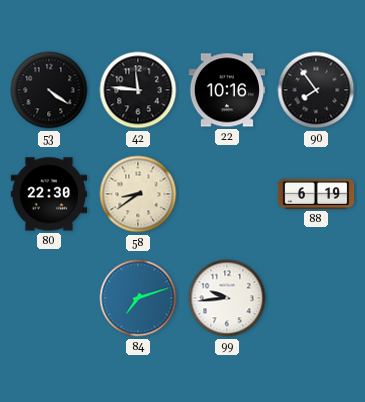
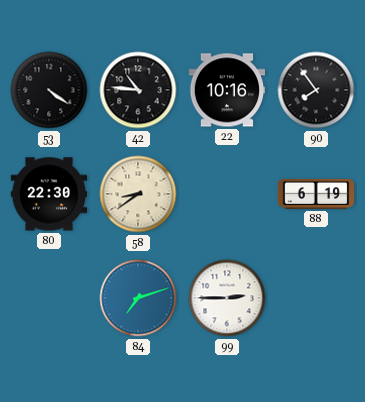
42: 11:46 -> 10:46
99: 9:44 -> 2:45
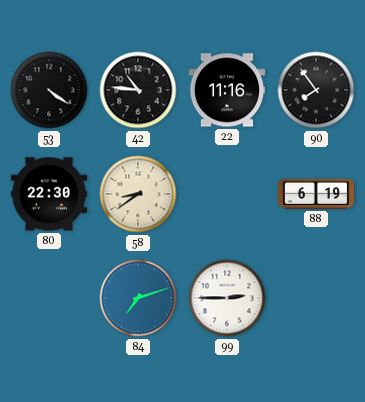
22: 10:16 -> 11:16
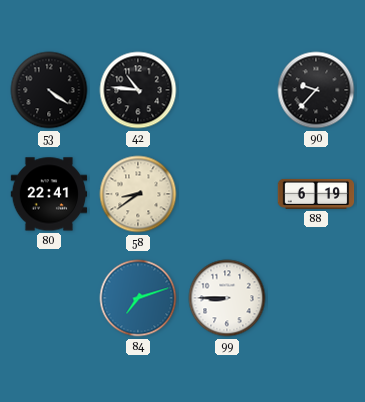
22: 11:16 -> none
90: 7:54 -> 9:37
80: 22:30 -> 22:41
99: 2:45 -> 8:45
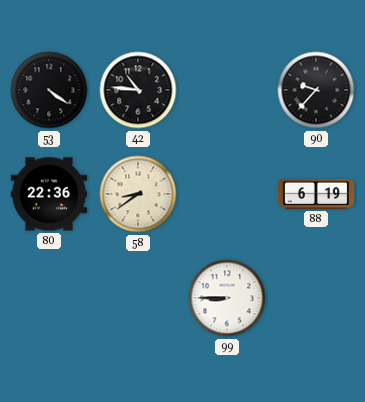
80: 22:41 -> 22:36
84: 7:12 -> none
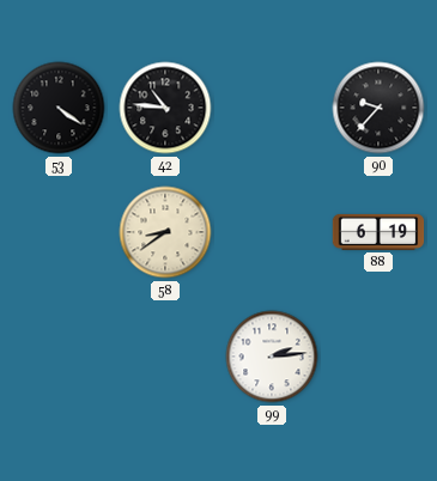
80: 22:36 -> none
99: 8:45 -> 2:14
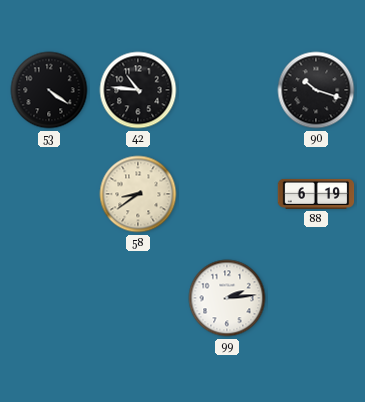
90: 9:37 -> 10:18
